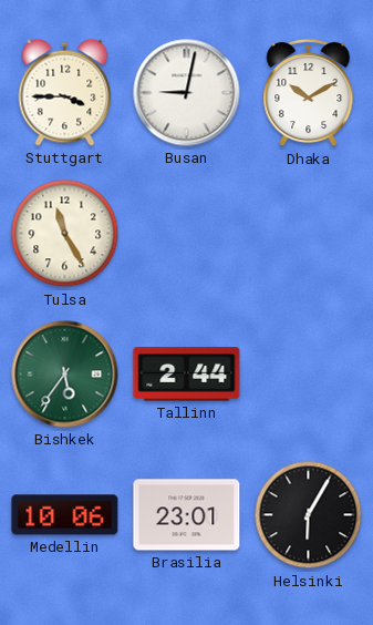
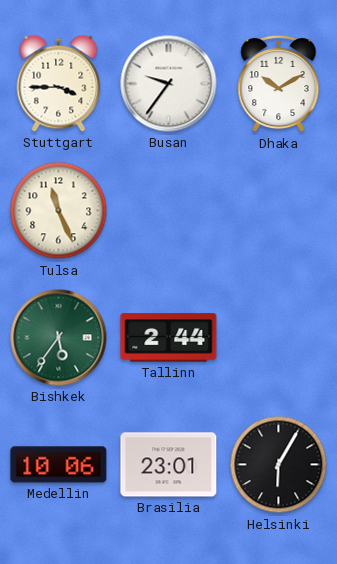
Busan: 9:02 -> 9:36
Tulsa: 11:25 -> 11:26
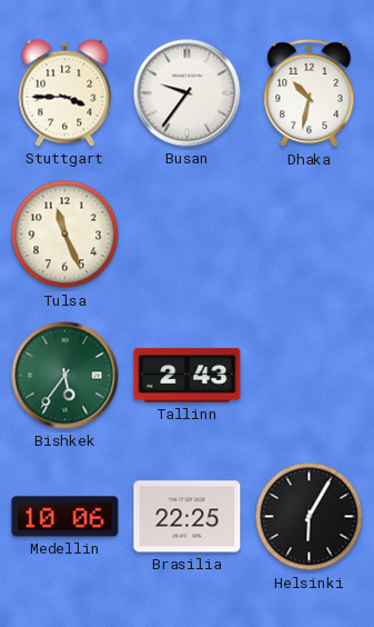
Dhaka: 10:10 -> 10:32
Tallinn: 2:44 -> 2:43
Brasilia: 23:01 -> 22:25
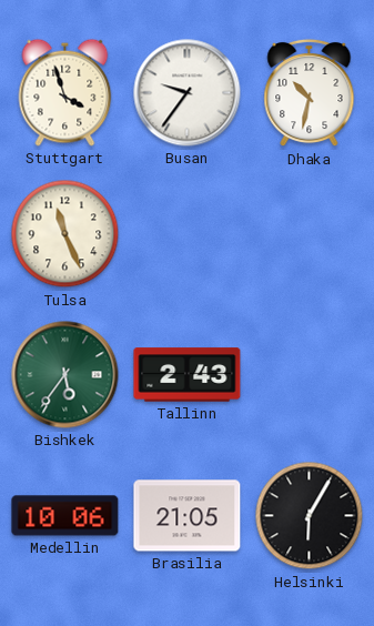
Stuttgart: 3:45 -> 3:57
Brasilia: 22:25 -> 21:05
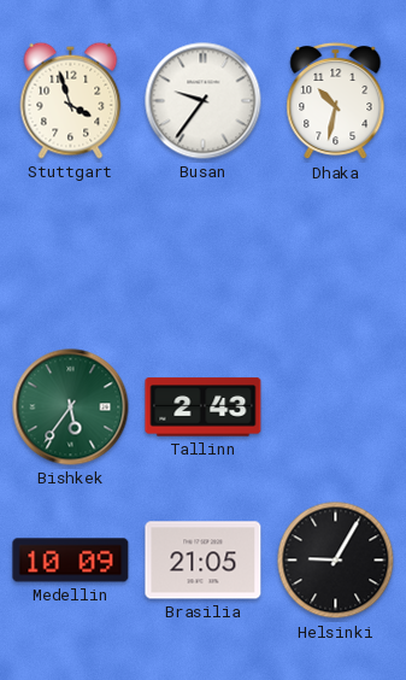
Tulsa: 11:26 -> none
Medellin: 10:06 -> 10:09
Helsinki: 6:05 -> 9:05
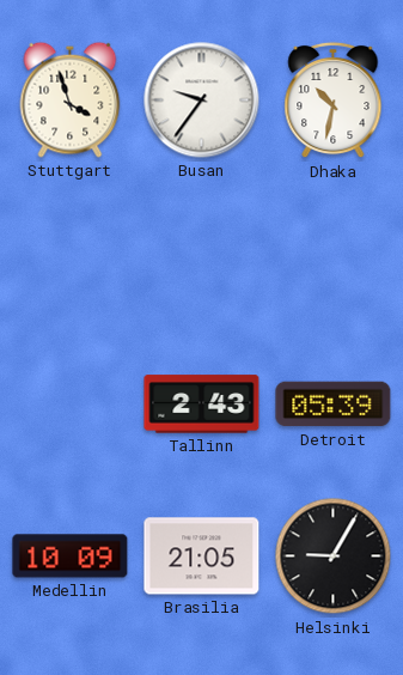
Bishkek: 5:36 -> none
Detroit: none -> 05:39
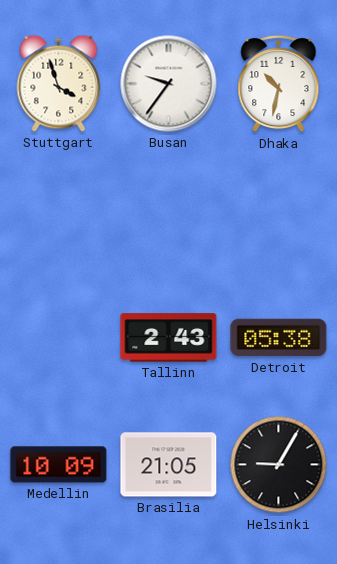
Detroit: 05:39 -> 05:38
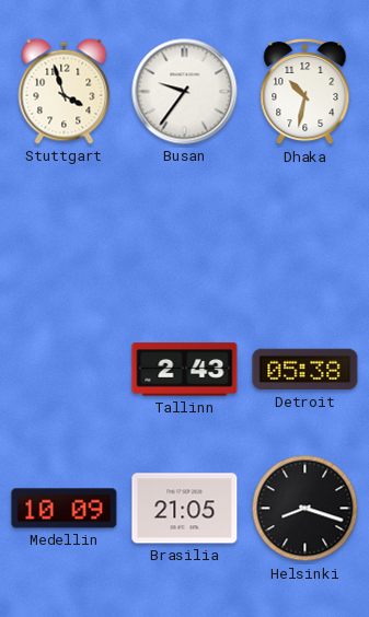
Helsinki: 9:05 -> 8:18
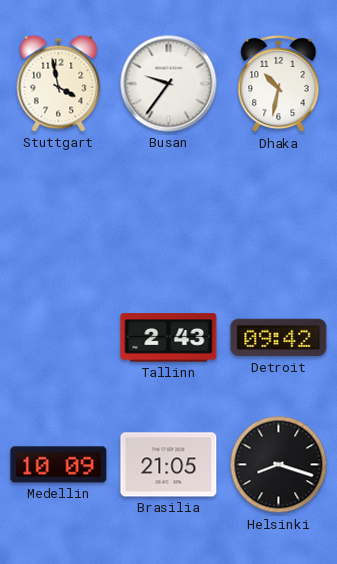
Stuttgart: 3:57 -> 3:58
Detroit: 05:38 -> 09:42
